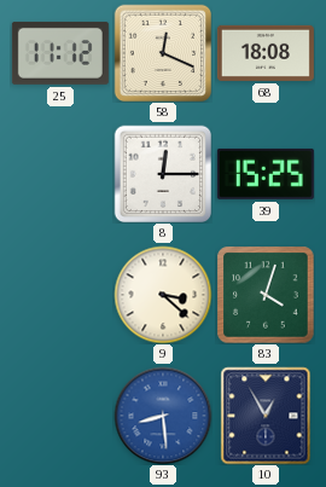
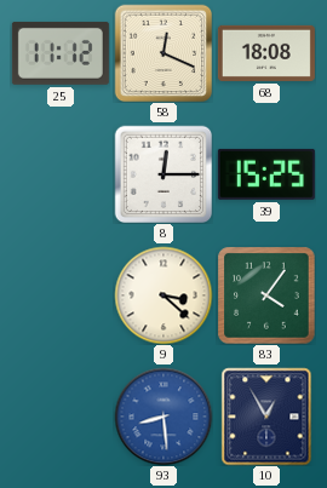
83: 4:03 -> 4:06
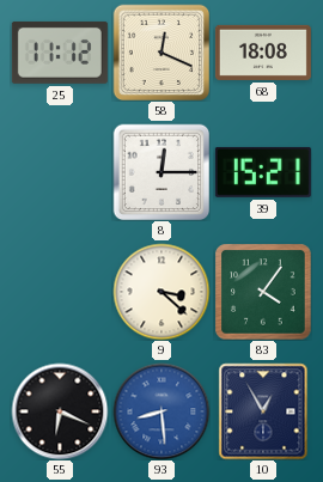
39: 15:25 -> 15:21
55: none -> 6:19
